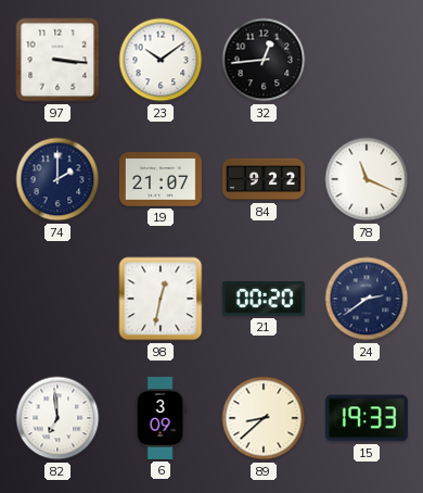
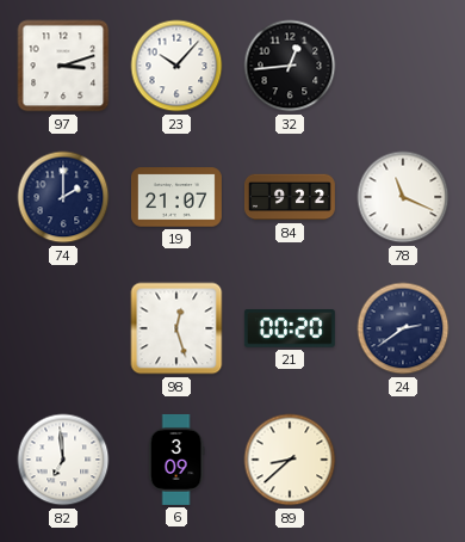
97: 3:16 -> 3:12
23: 10:09 -> 10:07
98: 12:32 -> 12:27
15: 19:33 -> none
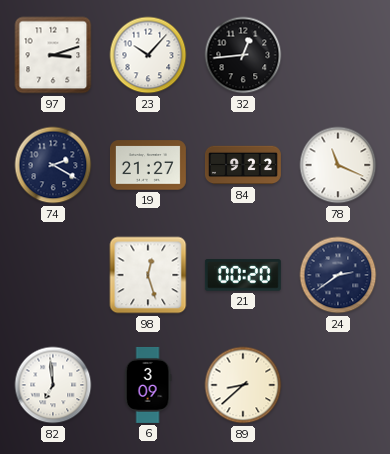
74: 2:00 -> 2:20
19: 21:07 -> 21:27
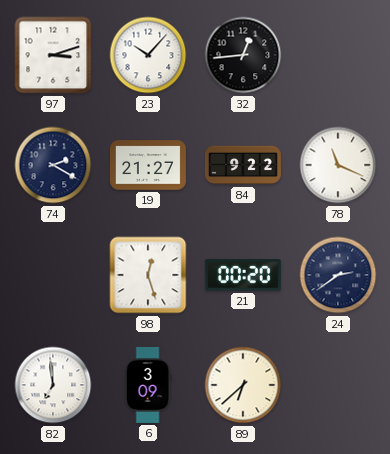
89: 8:38 -> 6:38
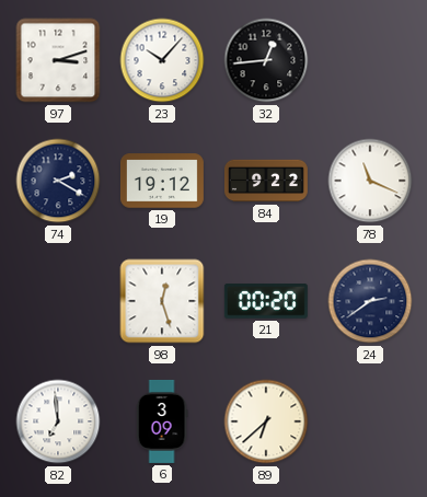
19: 21:27 -> 19:12
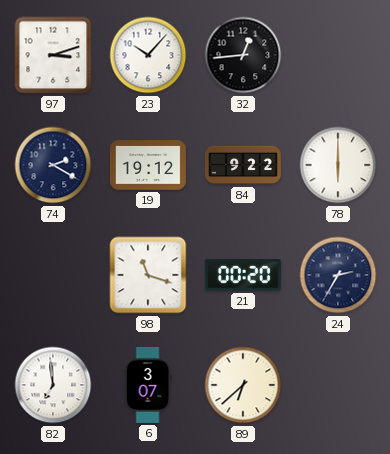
78: 11:19 -> 6:00
98: 12:27 -> 11:18
24: 2:39 -> 2:35
6: 3:09 -> 3:07
